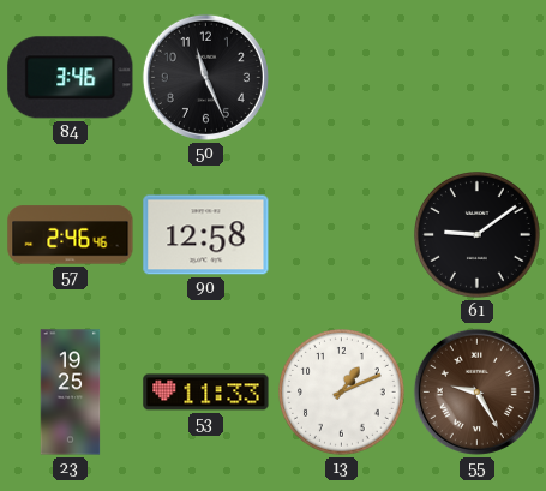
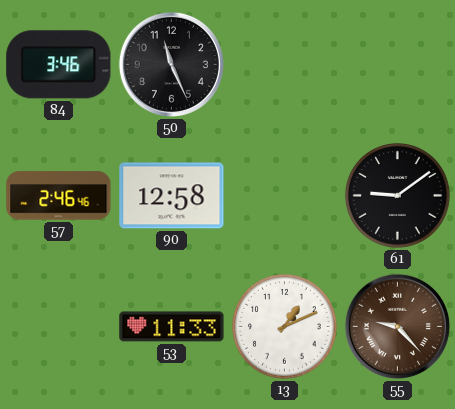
23: 19:25 -> none
55: 9:25 -> 9:23
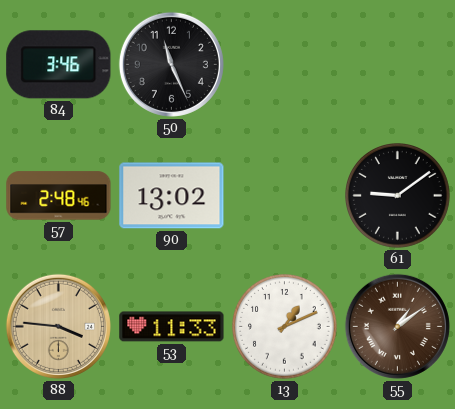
57: 2:46 -> 2:48
90: 12:58 -> 13:02
88: none -> 3:46
55: 9:23 -> 1:09
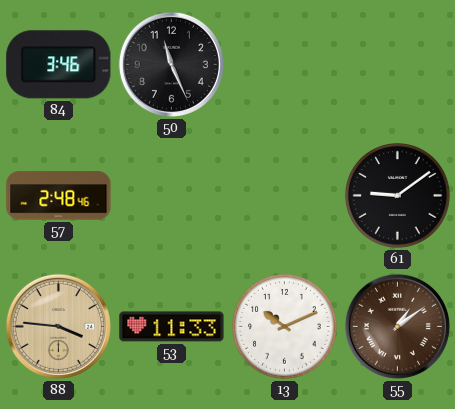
90: 13:02 -> none
13: 1:11 -> 10:11
